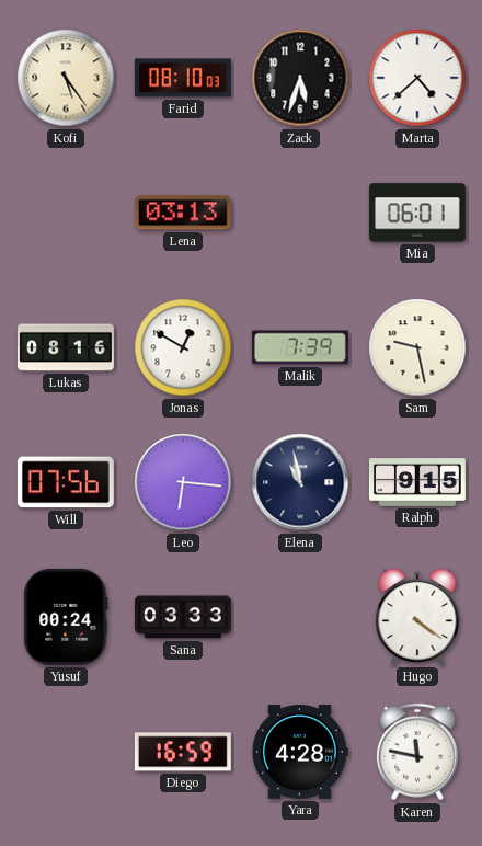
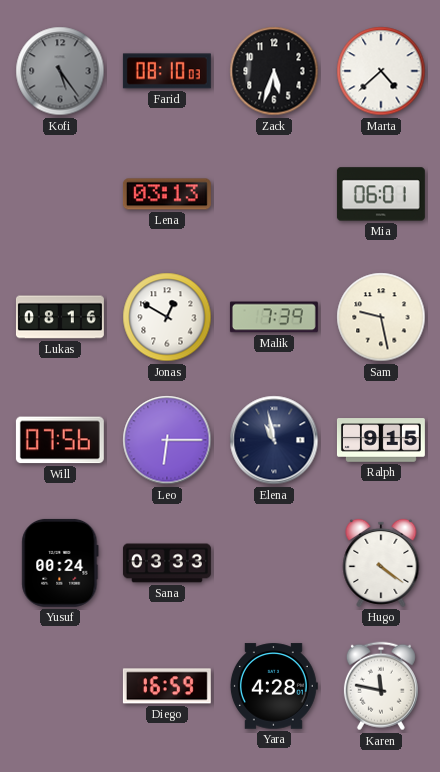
Kofi dial: cream -> grey
Leo: 6:16 -> 6:15
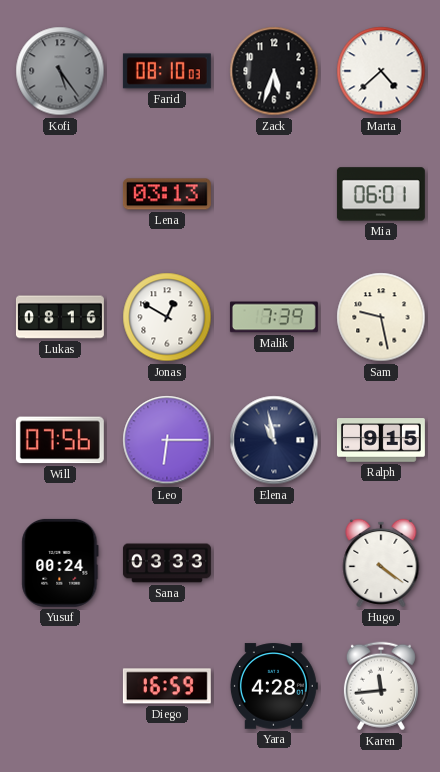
Karen: 11:47 -> 11:44
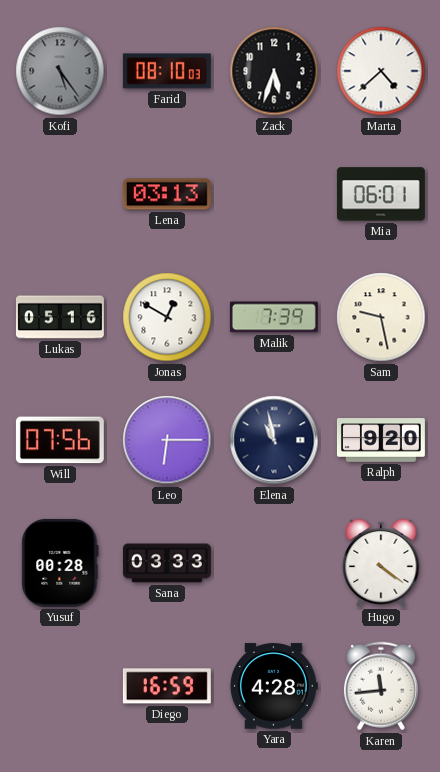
Lukas: 08:16 -> 05:16
Ralph: 9:15 -> 9:20
Yusuf: 00:24 -> 00:28
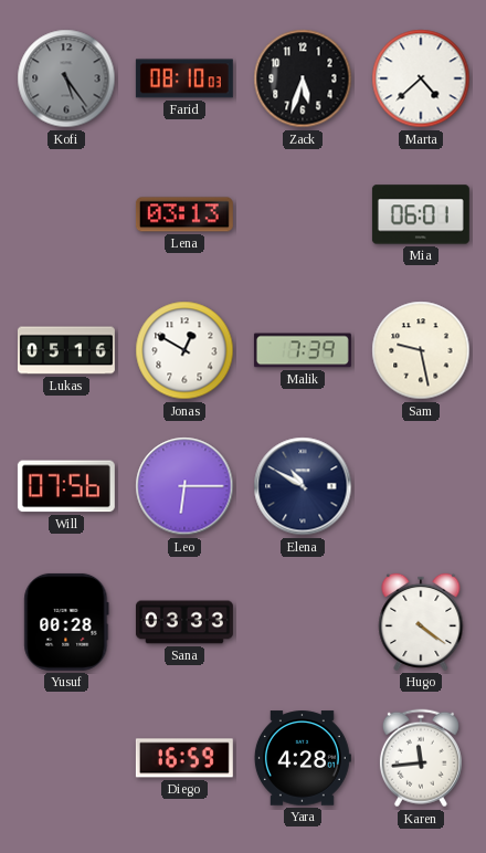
Elena: 10:58 -> 10:50
Ralph: 9:20 -> none
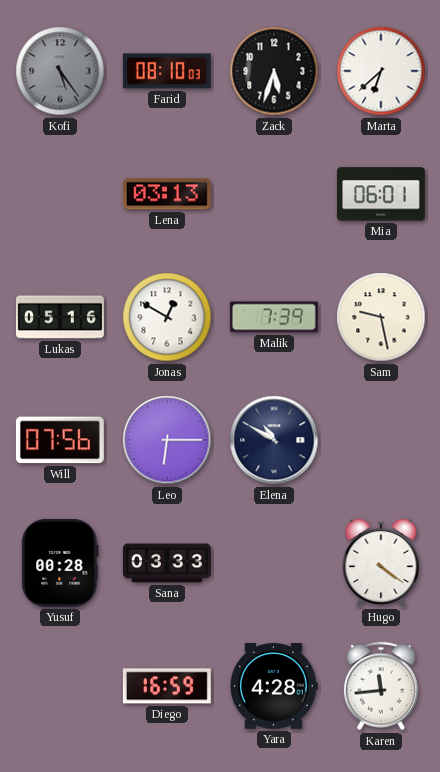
Marta: 4:38 -> 6:38
